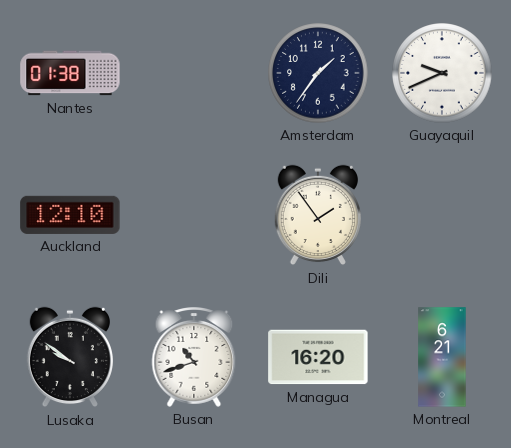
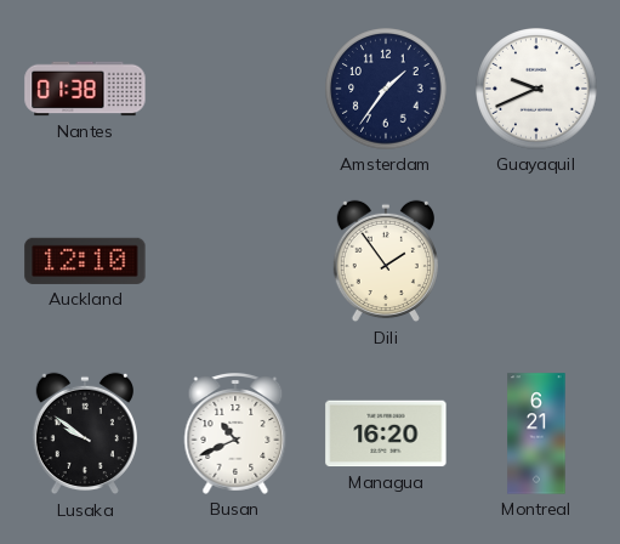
Busan: 10:42 -> 10:41
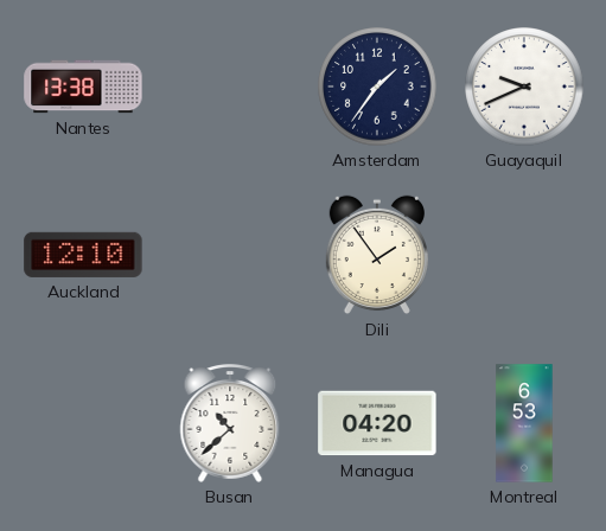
Nantes: 01:38 -> 13:38
Lusaka: 9:51 -> none
Busan: 10:41 -> 10:38
Managua: 16:20 -> 04:20
Montreal: 6:21 -> 6:53
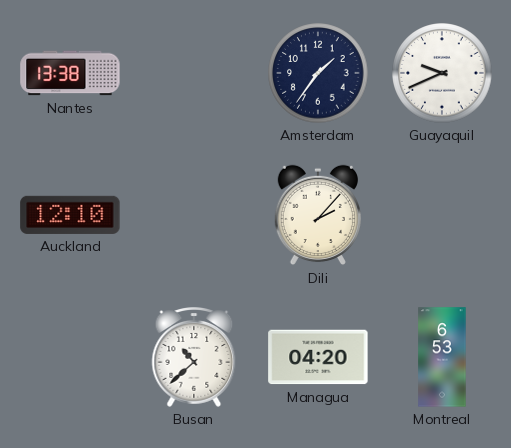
Dili: 1:54 -> 2:07
